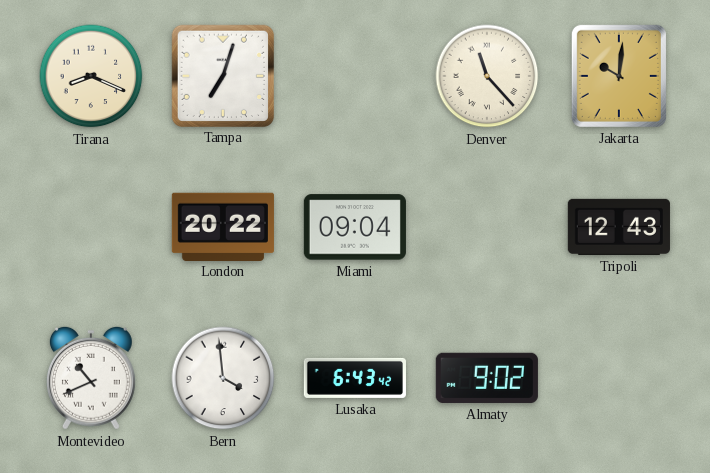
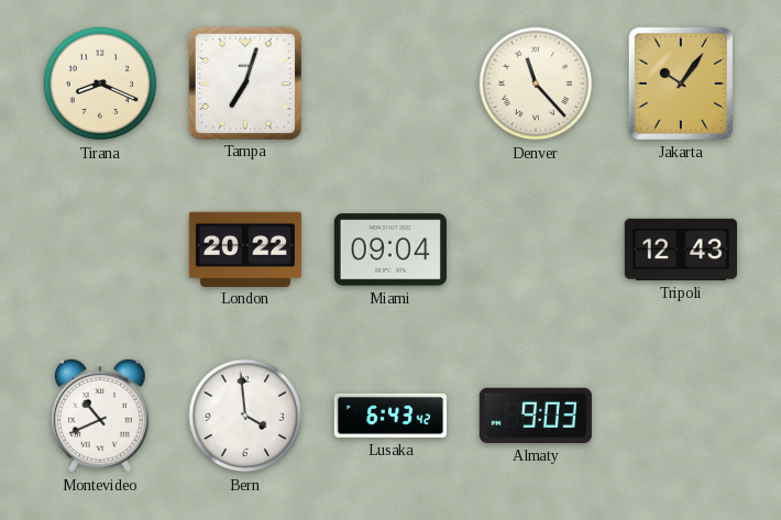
Jakarta: 10:01 -> 10:06
Almaty: 9:02 -> 9:03
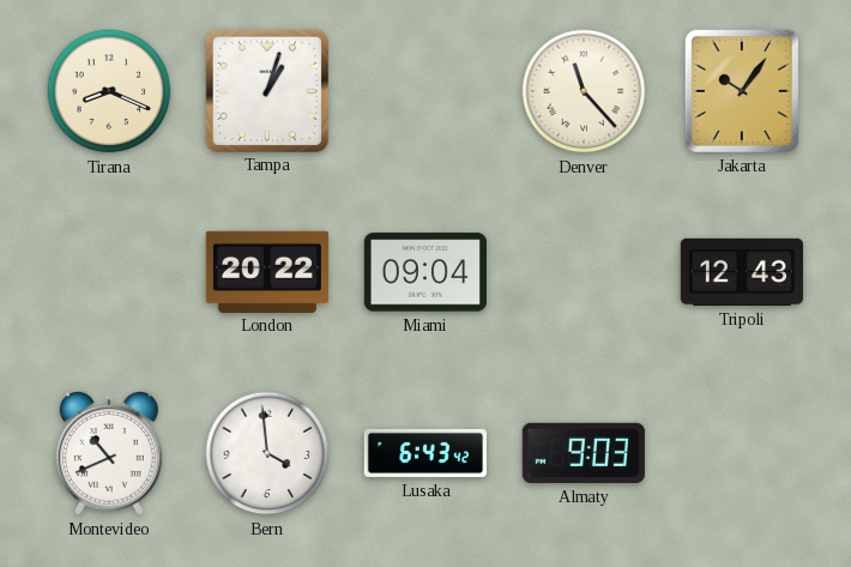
Tampa: 7:03 -> 1:03
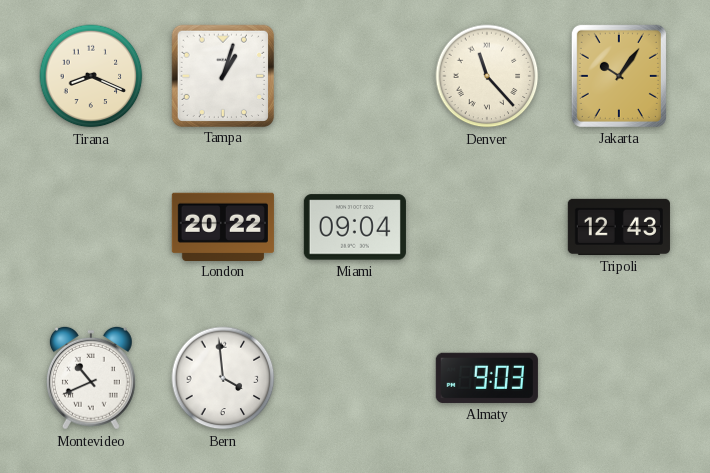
Lusaka: 6:43 -> none
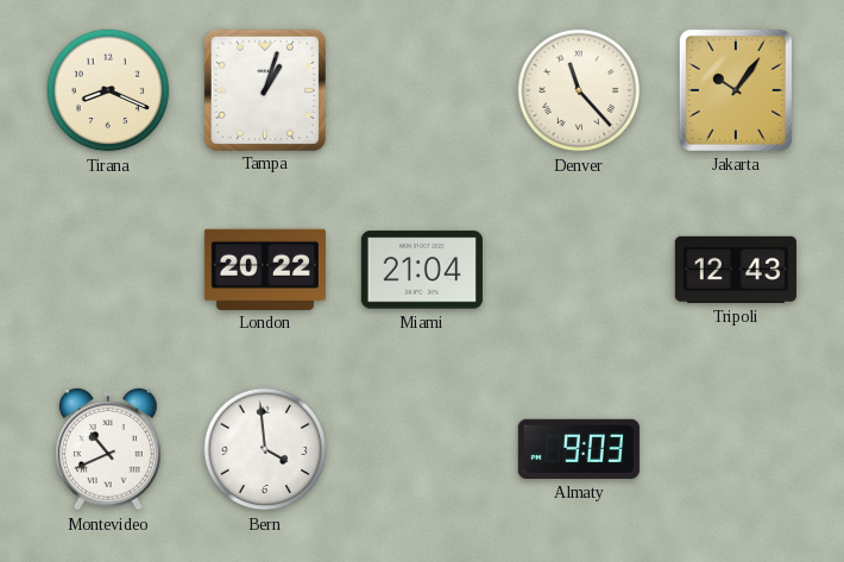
Miami: 09:04 -> 21:04
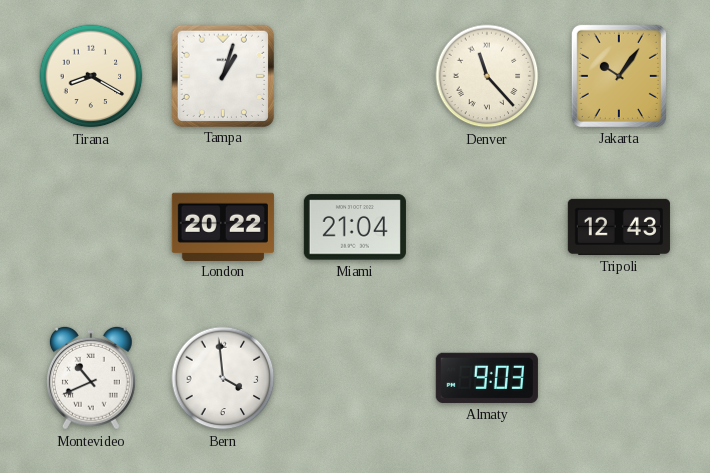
Tirana: 8:19 -> 8:20
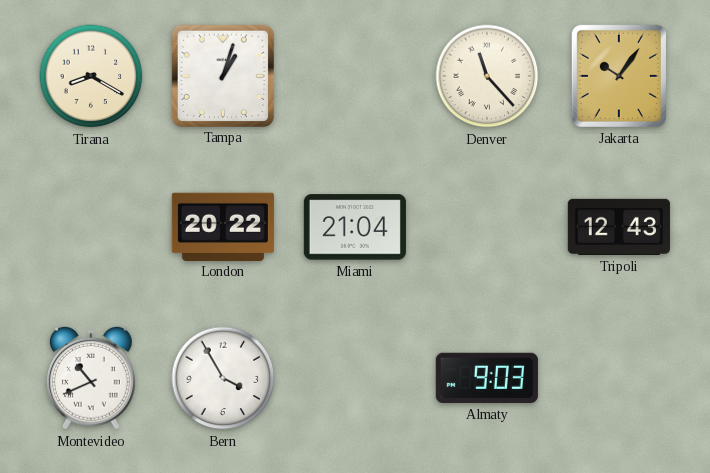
Bern: 3:59 -> 3:55
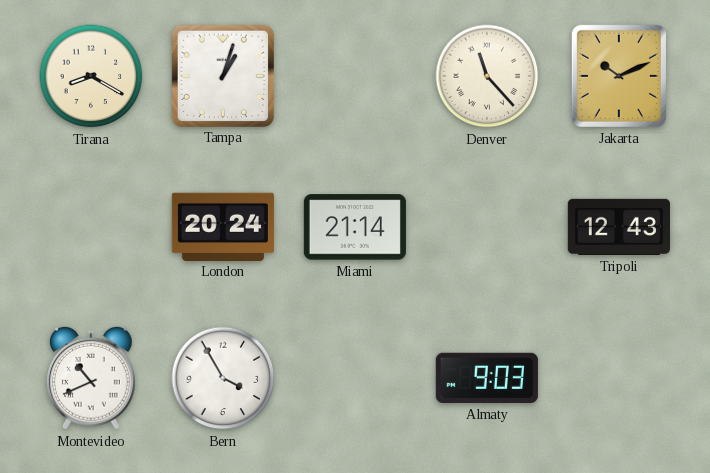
Jakarta: 10:06 -> 10:11
London: 20:22 -> 20:24
Miami: 21:04 -> 21:14
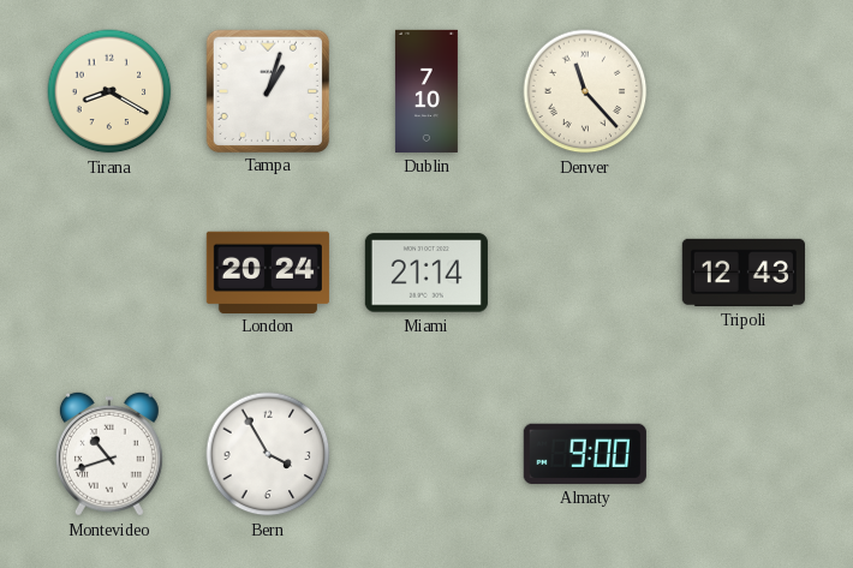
Dublin: none -> 7:10
Jakarta: 10:11 -> none
Montevideo: 10:41 -> 10:42
Almaty: 9:03 -> 9:00
